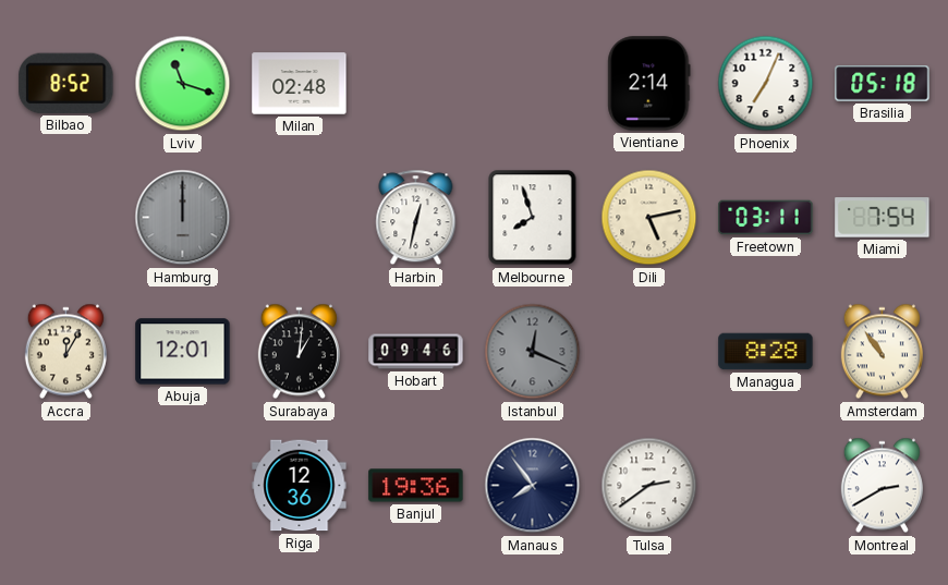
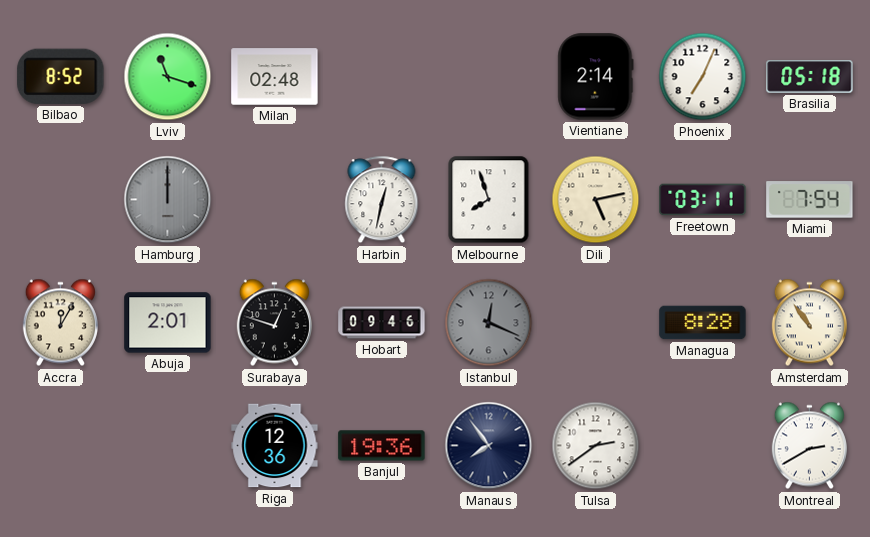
Abuja: 12:01 -> 2:01
Surabaya: 1:01 -> 12:48
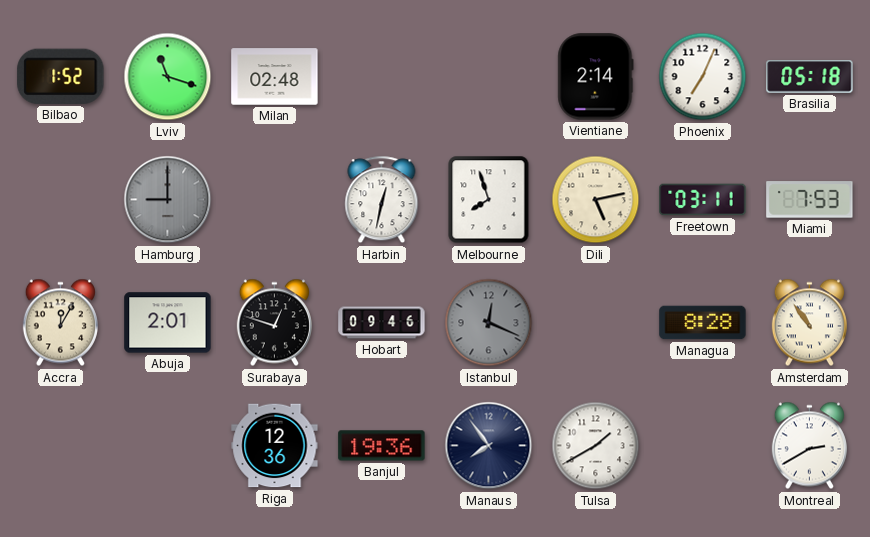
Bilbao: 8:52 -> 1:52
Hamburg: 12:00 -> 9:00
Miami: 7:54 -> 7:53
Tulsa: 2:39 -> 1:40
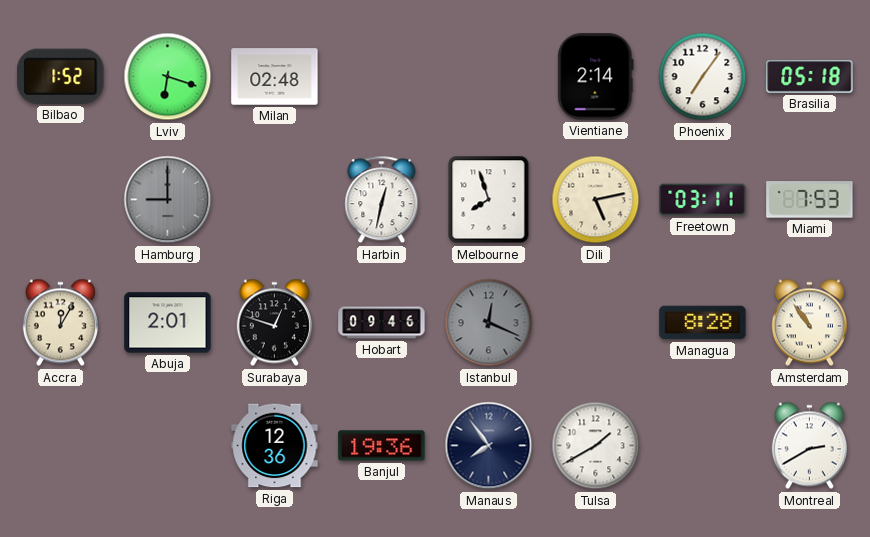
Lviv: 11:18 -> 6:18
Phoenix: 7:04 -> 7:06
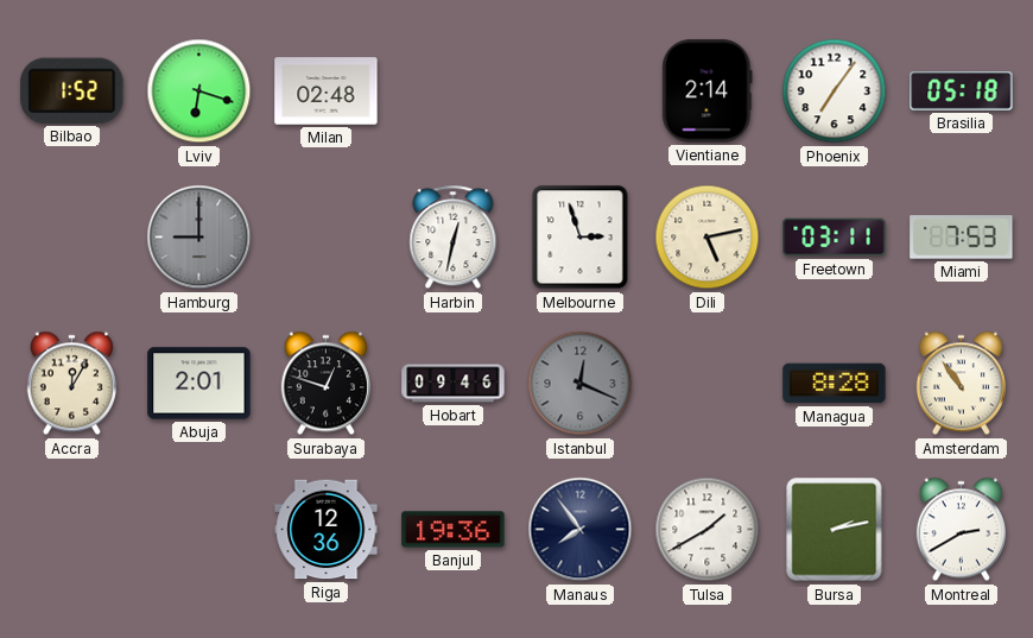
Melbourne: 7:57 -> 2:57
Bursa: none -> 2:13
